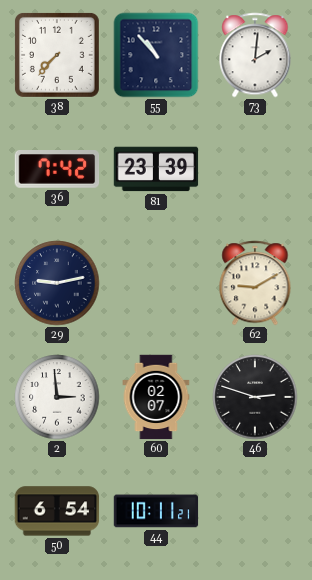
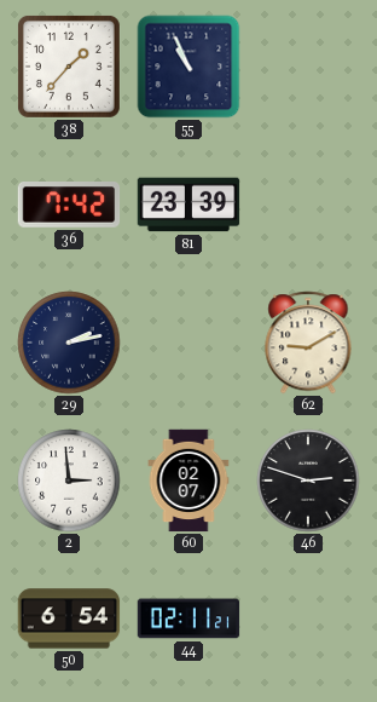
38: 7:37 -> 1:37
55: 10:53 -> 10:56
73: 2:01 -> none
29: 9:13 -> 2:13
44: 10:11 -> 02:11
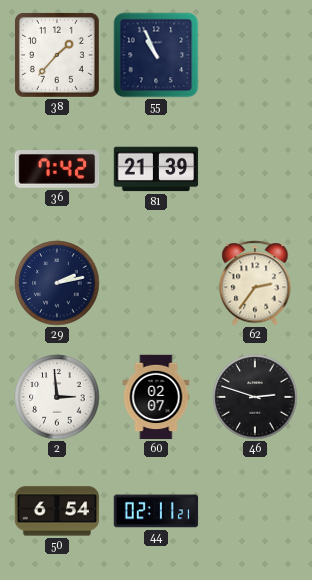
81: 23:39 -> 21:39
62: 9:10 -> 2:36
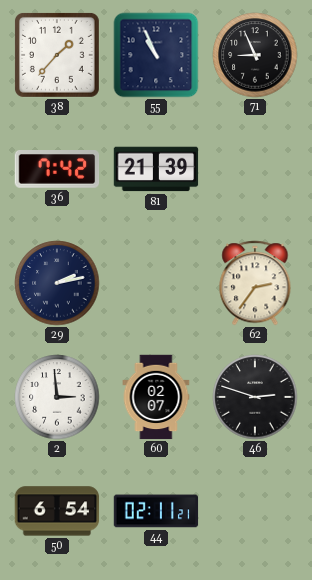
71: none -> 8:56
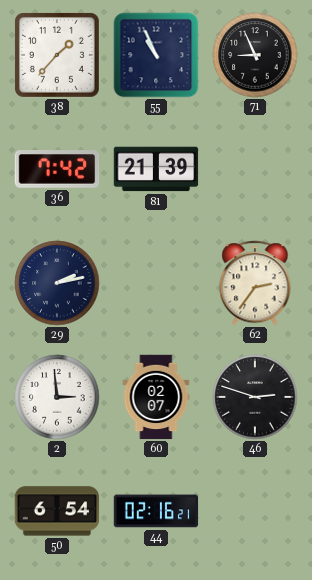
44: 02:11 -> 02:16
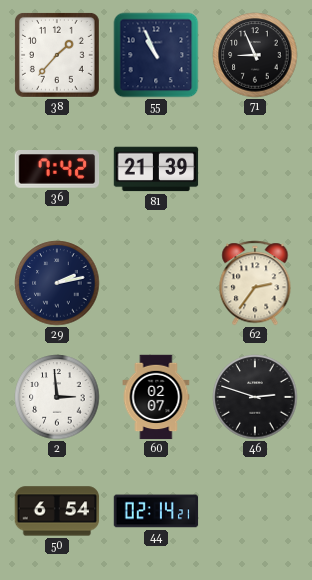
44: 02:16 -> 02:14
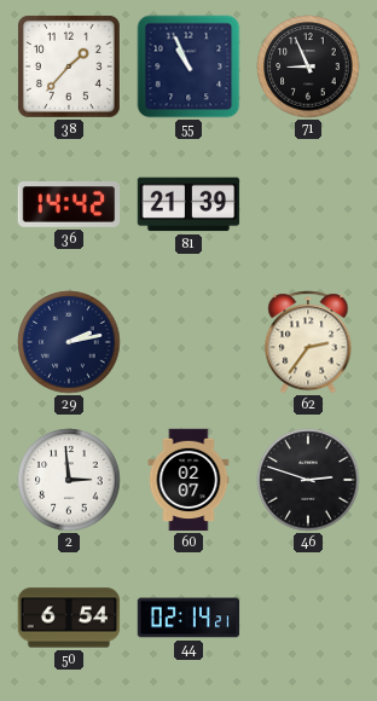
36: 7:42 -> 14:42
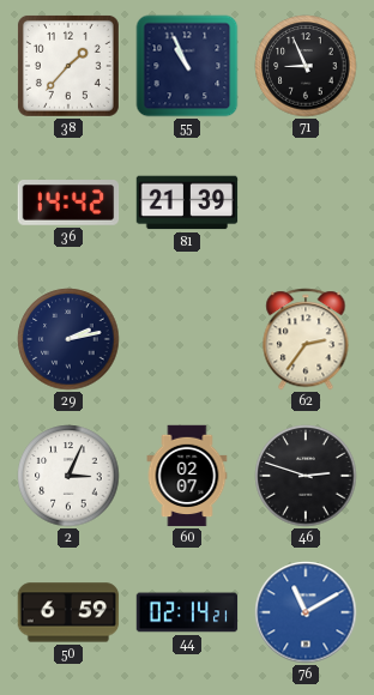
2: 2:59 -> 3:04
50: 6:54 -> 6:59
76: none -> 11:10
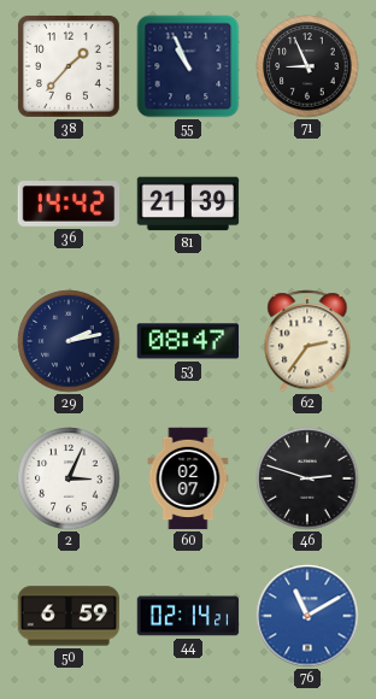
53: none -> 08:47
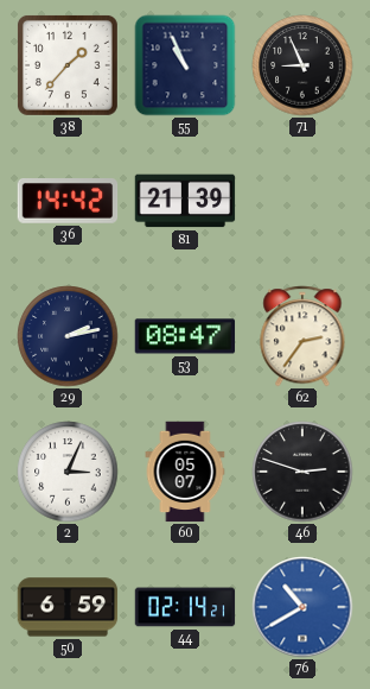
60: 02:07 -> 05:07
76: 11:10 -> 10:40
